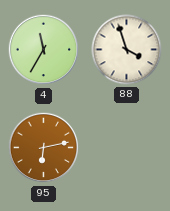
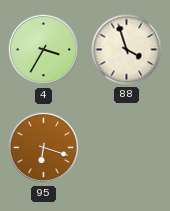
4: 11:35 -> 3:35
95: 6:13 -> 6:18
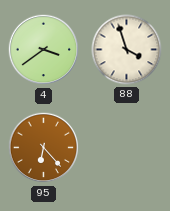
4: 3:35 -> 3:39
95: 6:18 -> 6:23
